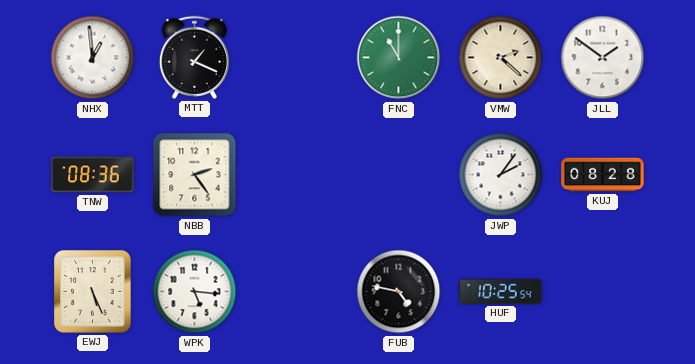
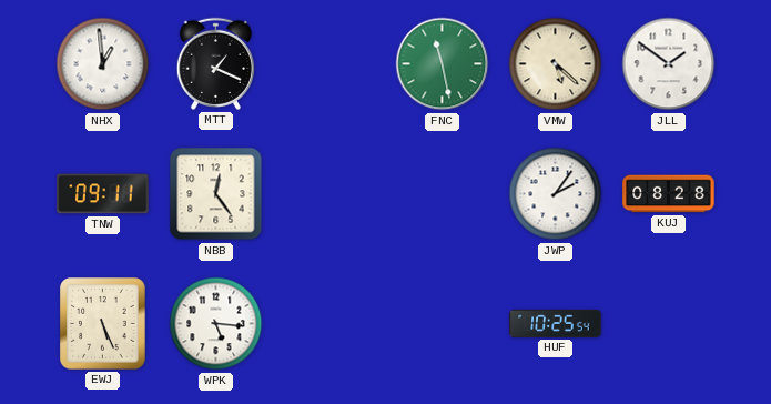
FNC: 11:00 -> 11:28
VMW: 2:22 -> 5:22
TNW: 08:36 -> 09:11
NBB: 2:24 -> 12:24
FUB: 4:47 -> none
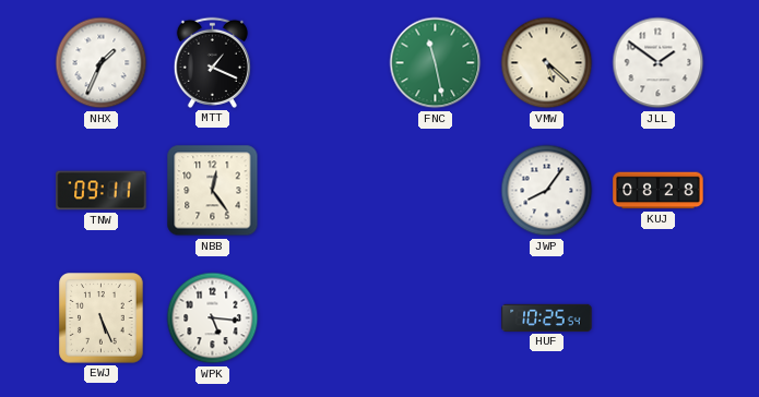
NHX: 12:59 -> 1:34
JWP: 2:06 -> 8:06
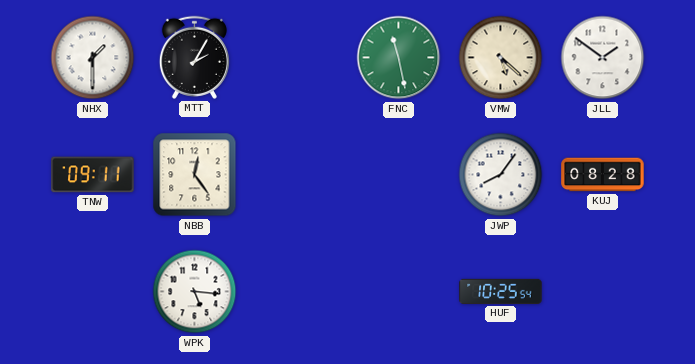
NHX: 1:34 -> 1:30
MTT: 1:19 -> 2:05
EWJ: 5:26 -> none
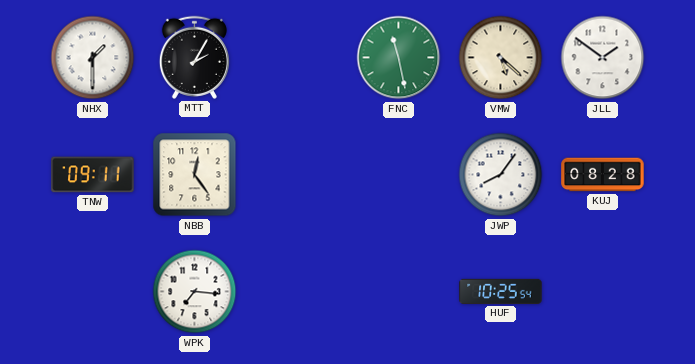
WPK: 5:16 -> 7:16
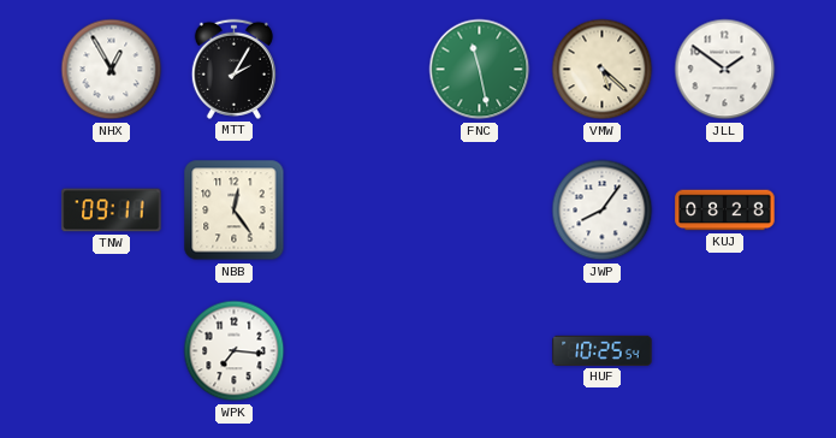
NHX: 1:30 -> 12:55
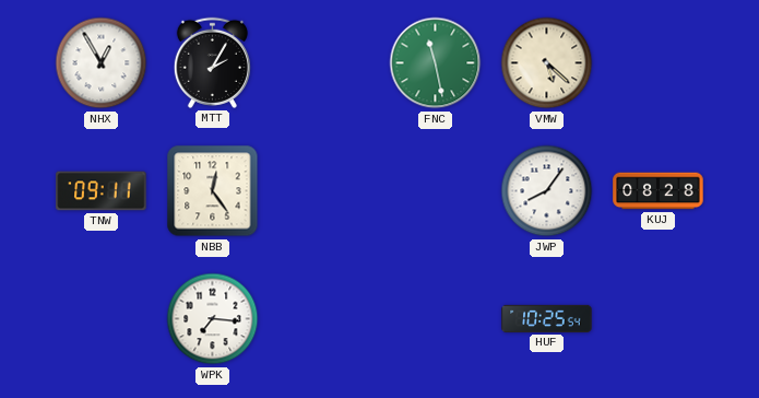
JLL: 1:51 -> none
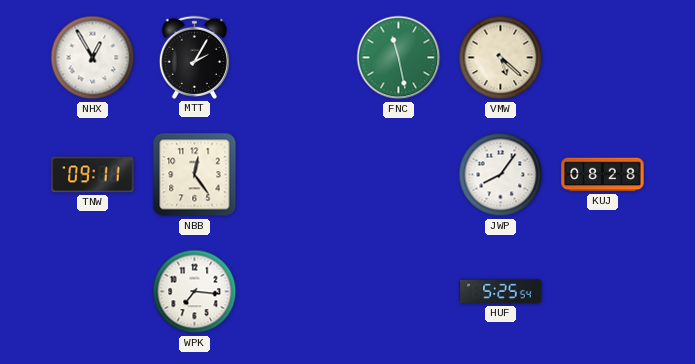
HUF: 10:25 -> 5:25
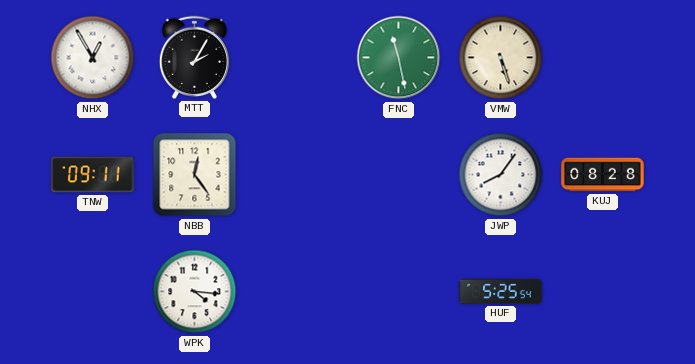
VMW: 5:22 -> 5:27
WPK: 7:16 -> 4:16
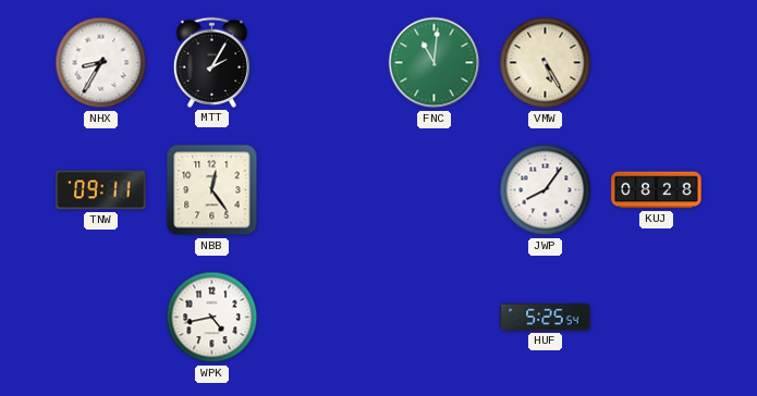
NHX: 12:55 -> 8:35
FNC: 11:28 -> 11:01
VMW: 5:27 -> 5:25
WPK: 4:16 -> 4:43
